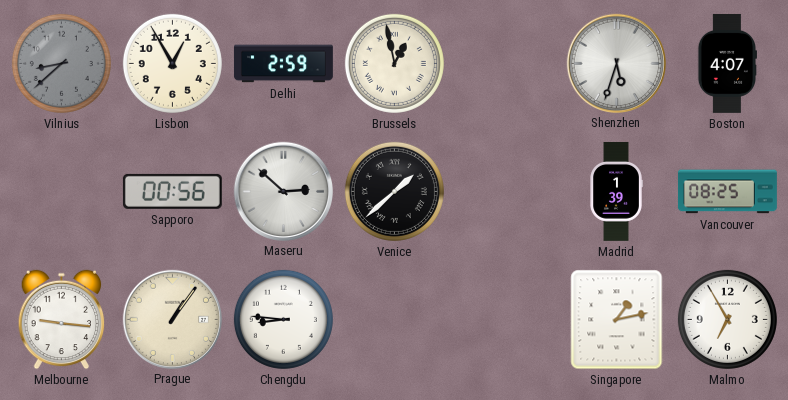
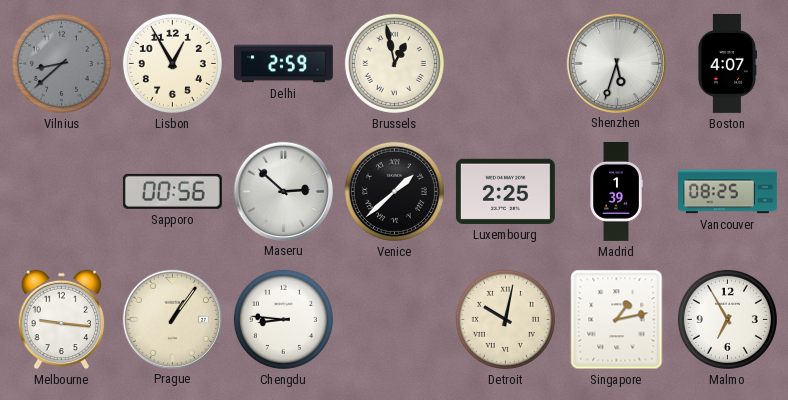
Luxembourg: none -> 2:25
Detroit: none -> 10:02
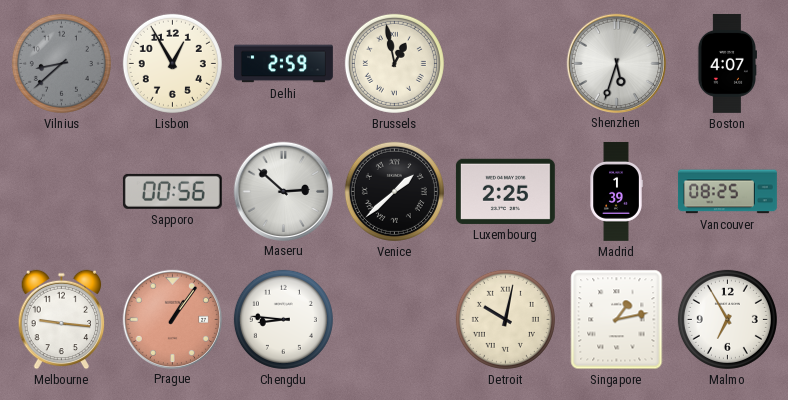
Prague dial: cream -> salmon
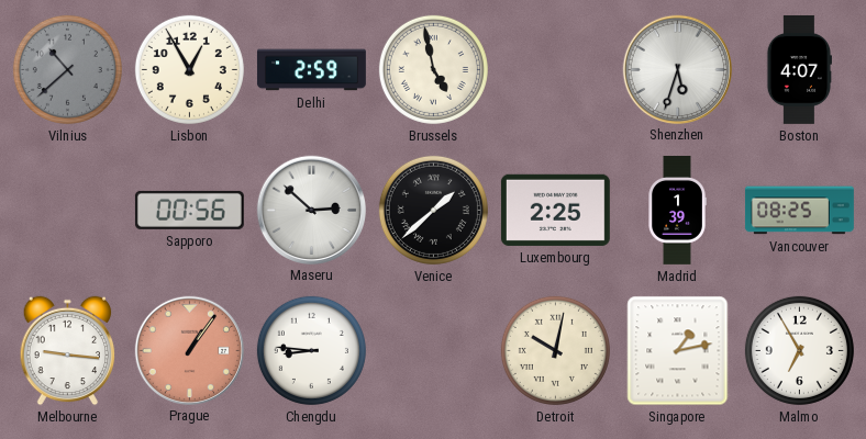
Vilnius: 8:38 -> 10:38
Brussels: 12:58 -> 4:58
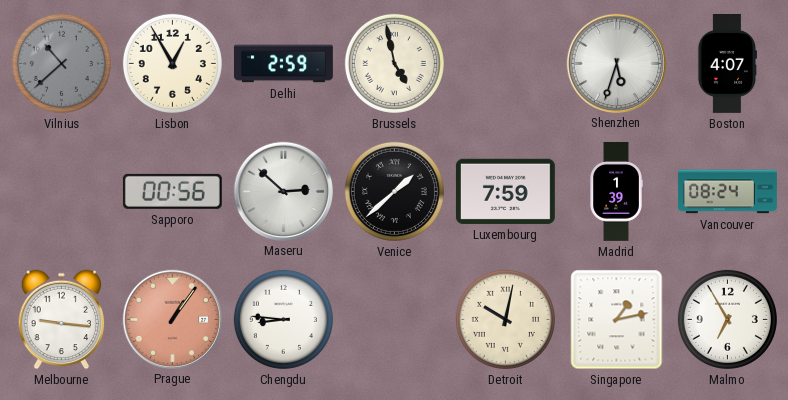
Luxembourg: 2:25 -> 7:59
Vancouver: 08:25 -> 08:24
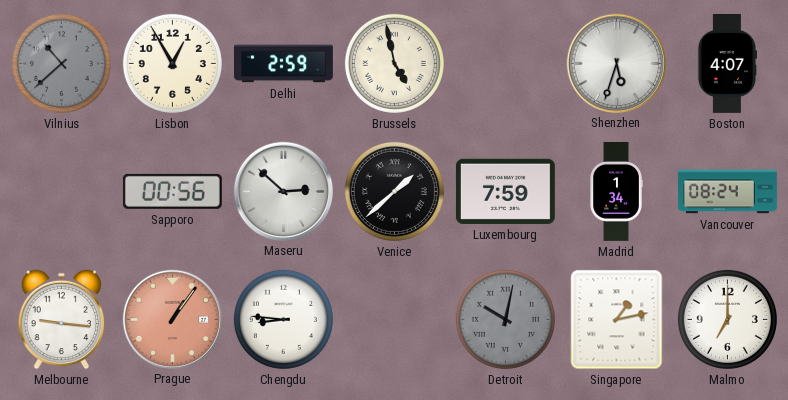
Madrid: 1:39 -> 1:34
Detroit dial: cream -> grey
Malmo: 6:55 -> 7:00
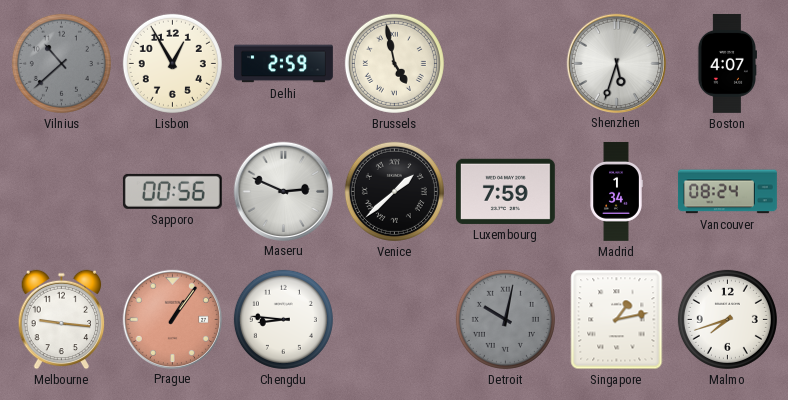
Maseru: 2:52 -> 2:49
Malmo: 7:00 -> 7:42
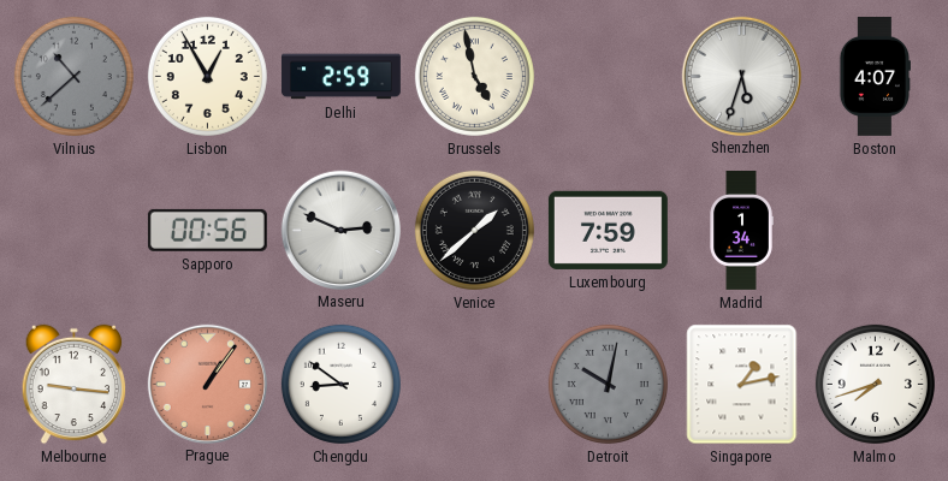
Vancouver: 08:24 -> none
Chengdu: 8:46 -> 8:51
